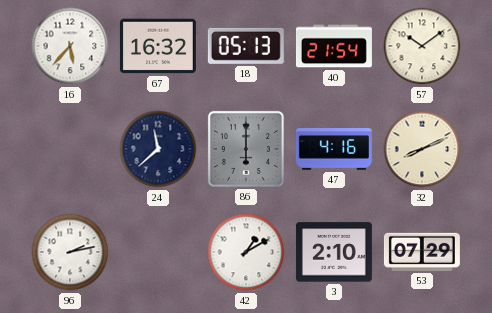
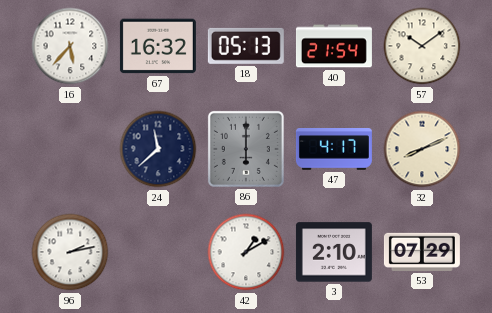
47: 4:16 -> 4:17
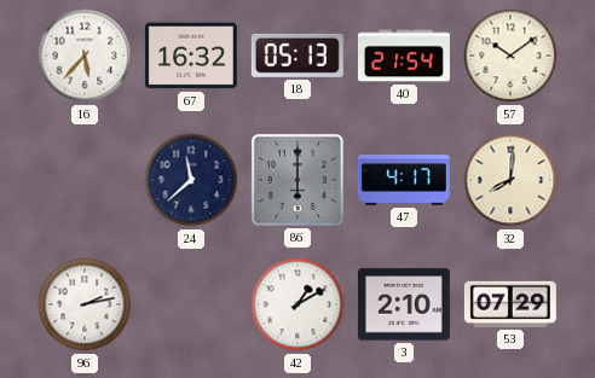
32: 8:11 -> 8:01
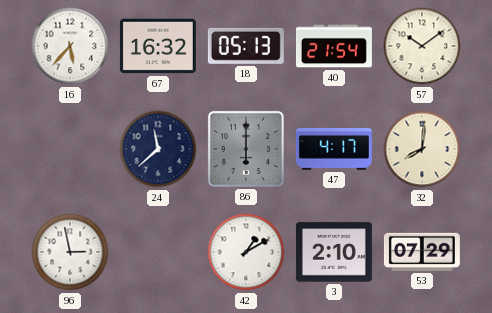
96: 2:13 -> 2:58
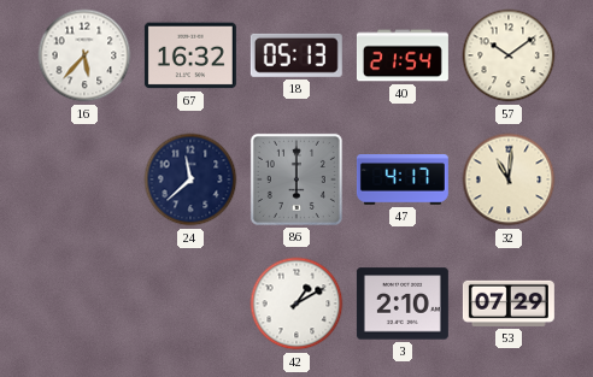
32: 8:01 -> 11:01
96: 2:58 -> none
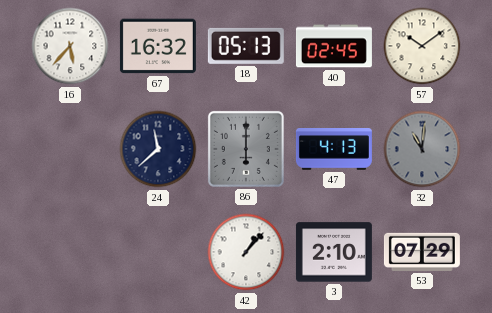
40: 21:54 -> 02:45
47: 4:17 -> 4:13
32 dial: cream -> grey
42: 1:10 -> 1:07
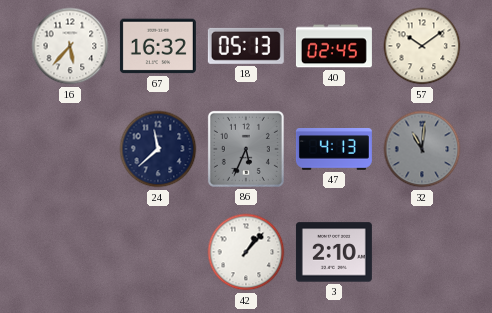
86: 6:00 -> 5:34
53: 07:29 -> none
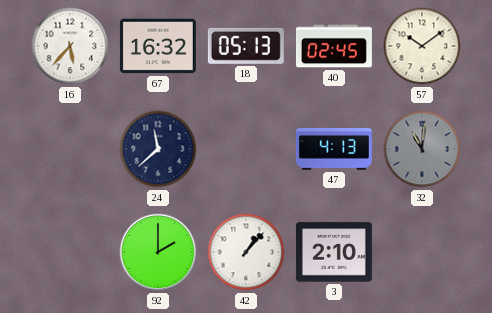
86: 5:34 -> none
92: none -> 2:00
